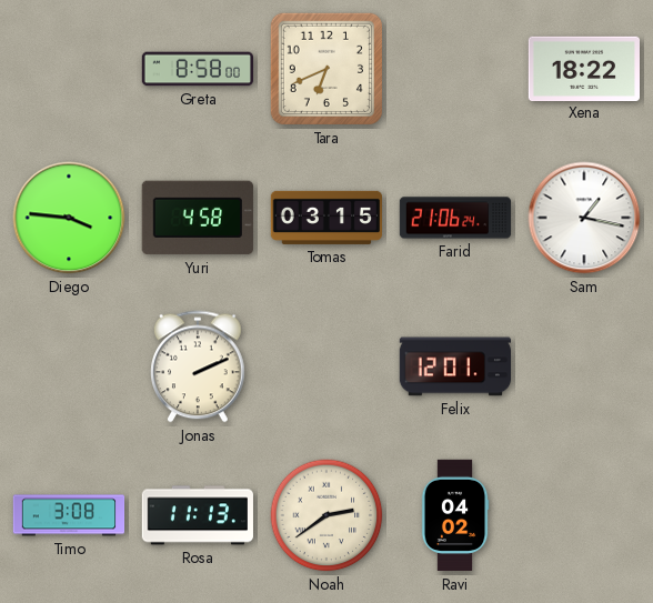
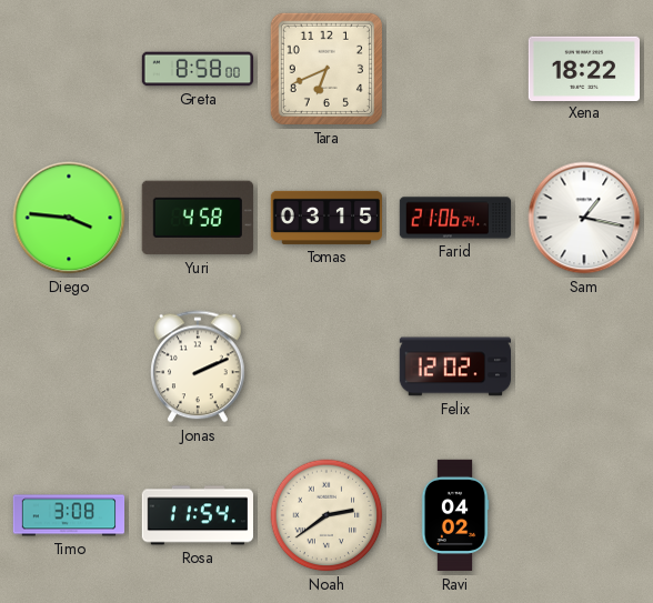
Felix: 12:01 -> 12:02
Rosa: 11:13 -> 11:54
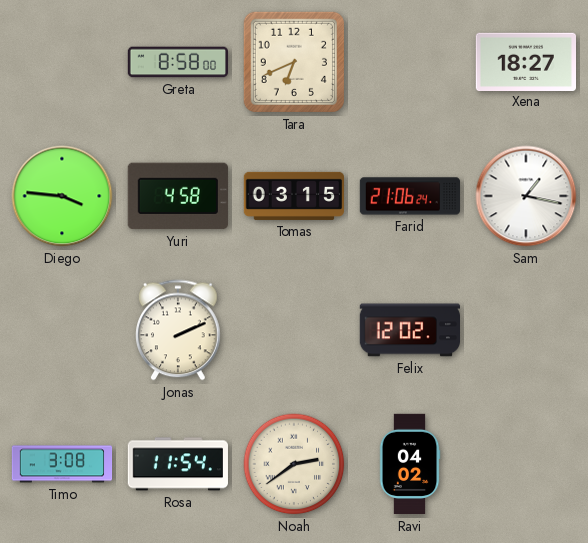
Xena: 18:22 -> 18:27
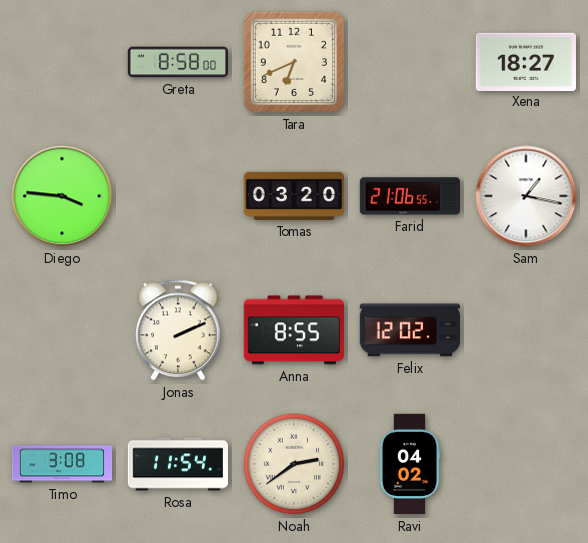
Yuri: 4:58 -> none
Tomas: 03:15 -> 03:20
Farid: 21:06:24 -> 21:06:55
Anna: none -> 8:55
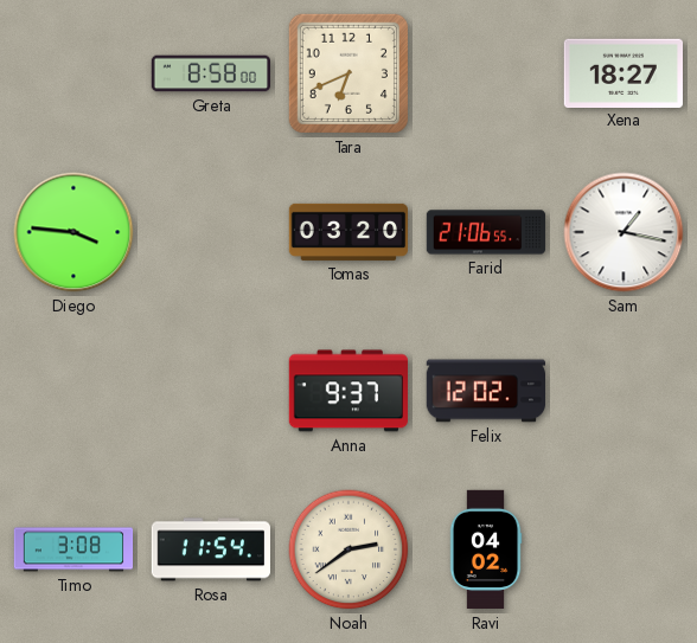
Jonas: 2:11 -> none
Anna: 8:55 -> 9:37
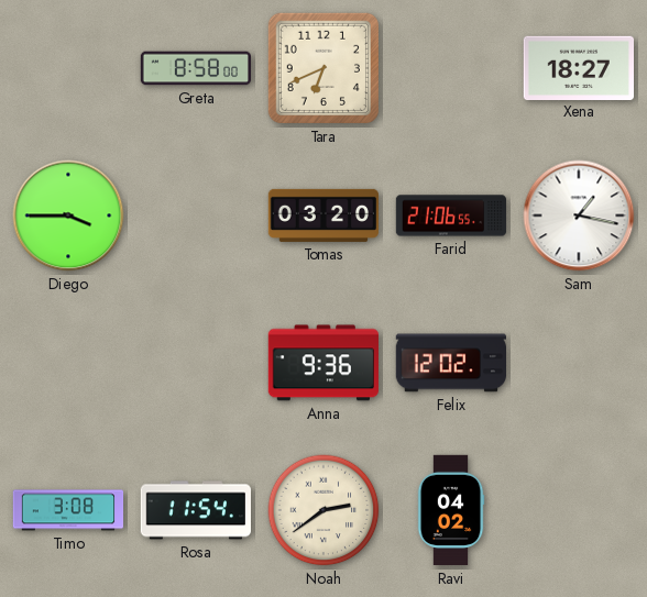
Diego: 3:46 -> 3:45
Anna: 9:37 -> 9:36
